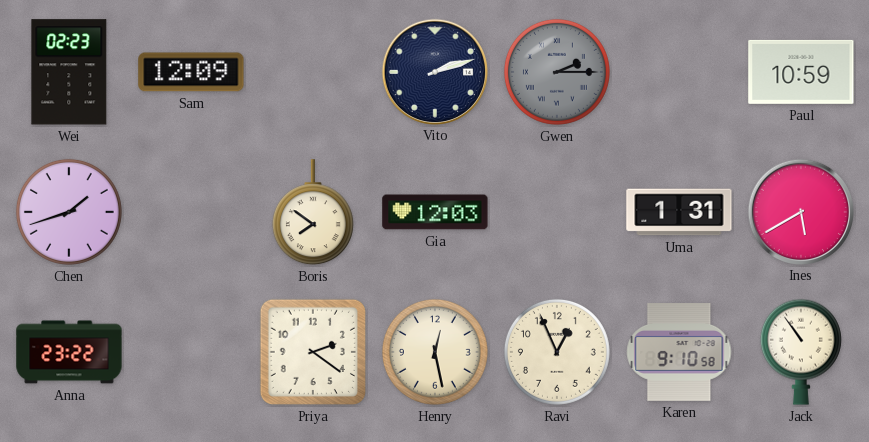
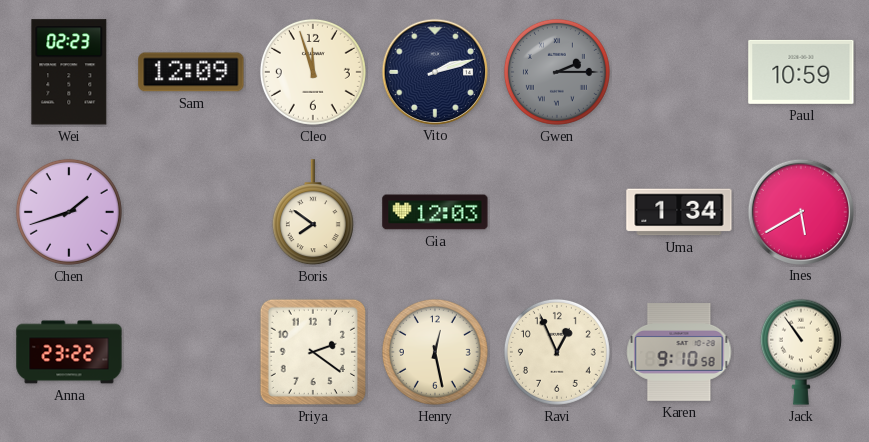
Cleo: none -> 11:57
Uma: 1:31 -> 1:34
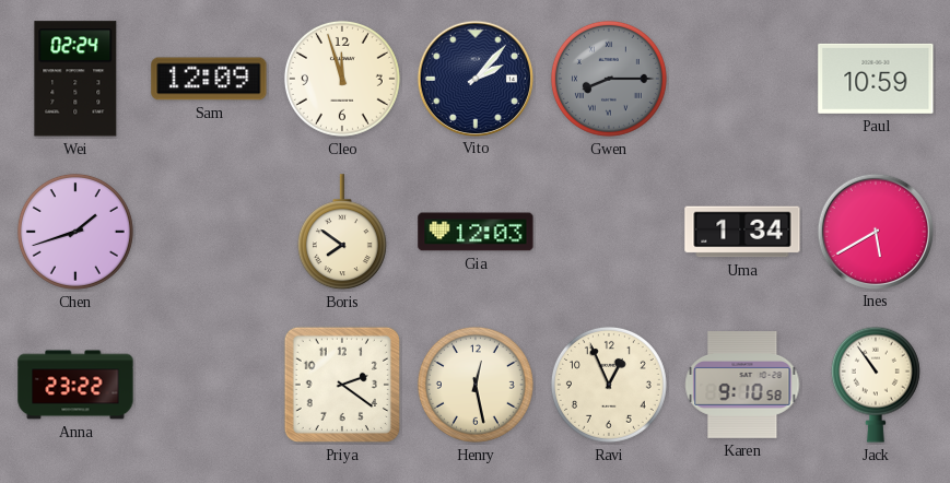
Wei: 02:23 -> 02:24
Vito: 2:12 -> 2:07
Gwen: 2:15 -> 8:15
